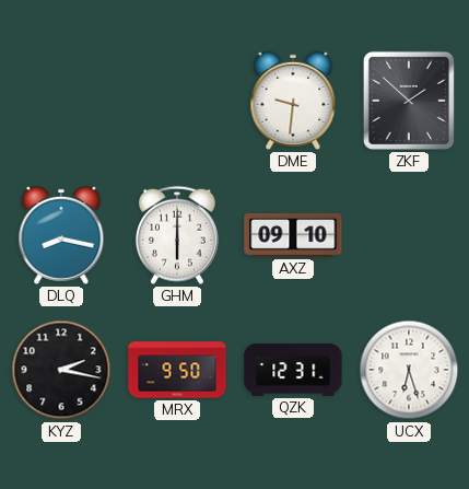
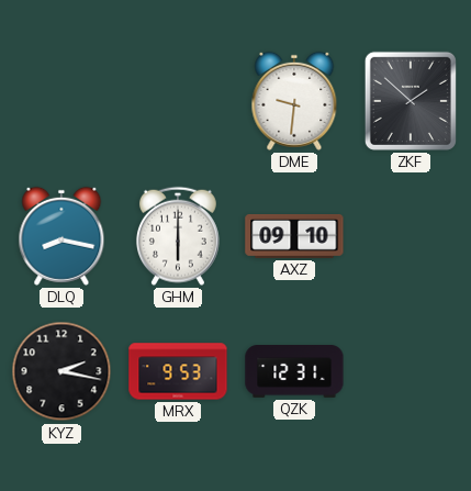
MRX: 9:50 -> 9:53
UCX: 6:27 -> none
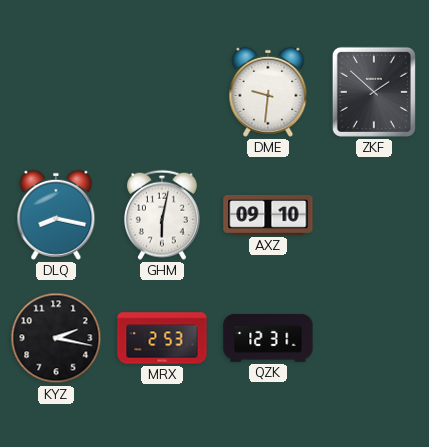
GHM: 6:00 -> 6:02
MRX: 9:53 -> 2:53
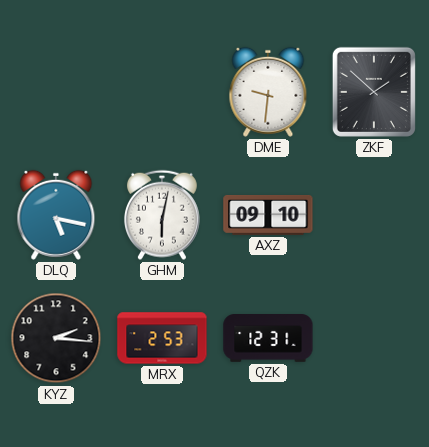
DLQ: 8:17 -> 5:17
KYZ: 2:17 -> 2:16
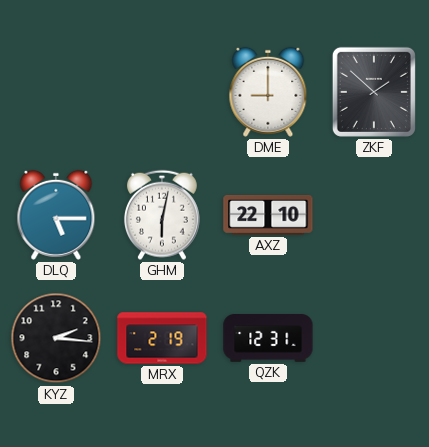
DME: 9:31 -> 9:00
DLQ: 5:17 -> 5:15
AXZ: 09:10 -> 22:10
MRX: 2:53 -> 2:19
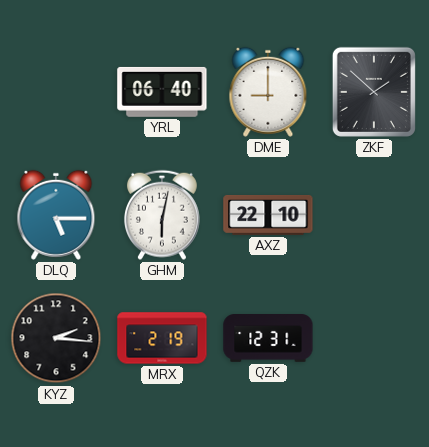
YRL: none -> 06:40
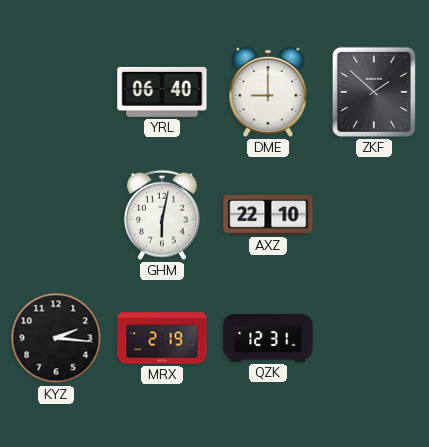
DLQ: 5:15 -> none
